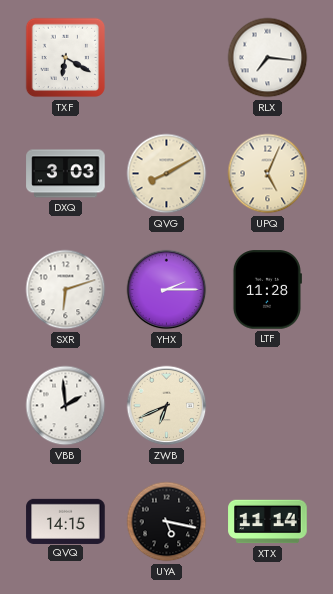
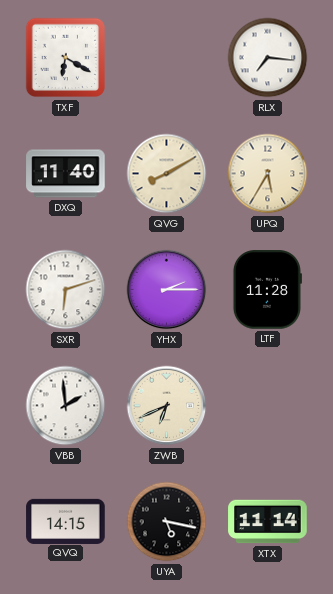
DXQ: 3:03 -> 11:40
UPQ: 5:04 -> 5:35
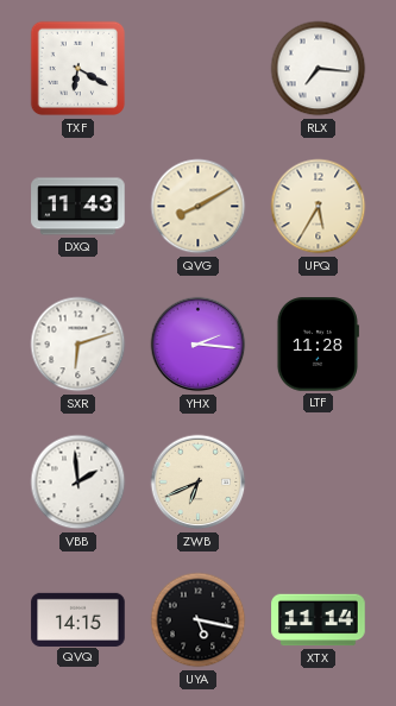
DXQ: 11:40 -> 11:43
YHX: 2:15 -> 2:16
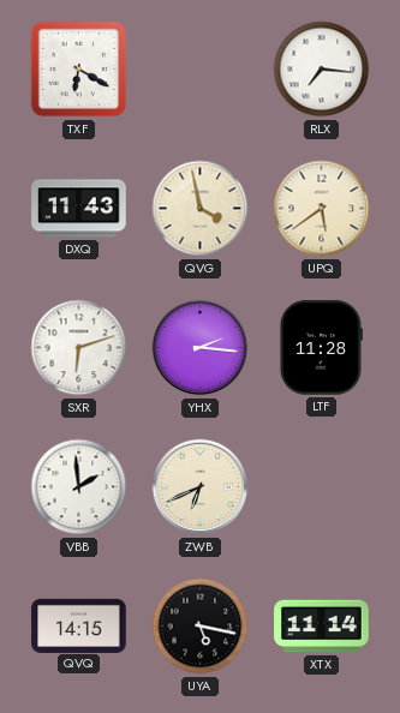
QVG: 8:10 -> 3:58
UPQ: 5:35 -> 5:39
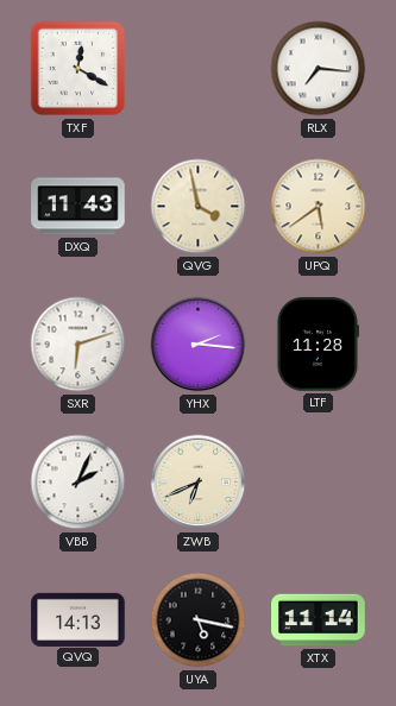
TXF: 6:20 -> 12:20
VBB: 1:59 -> 2:04
QVQ: 14:15 -> 14:13
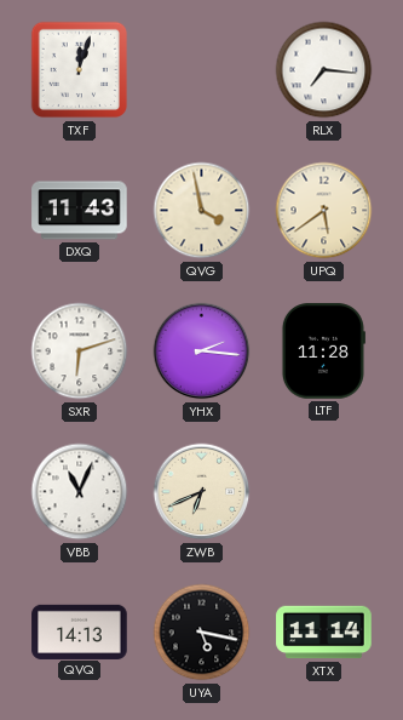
TXF: 12:20 -> 12:03
VBB: 2:04 -> 11:04
